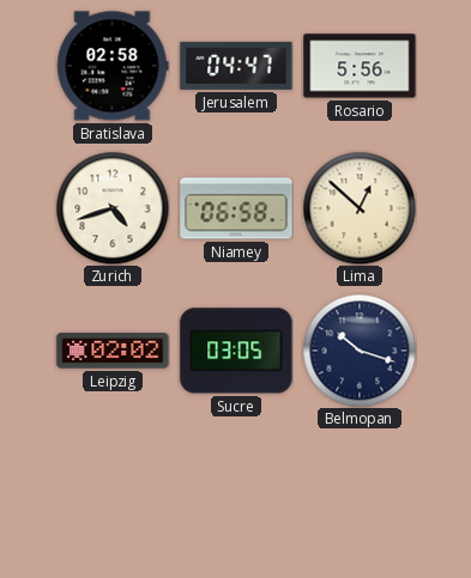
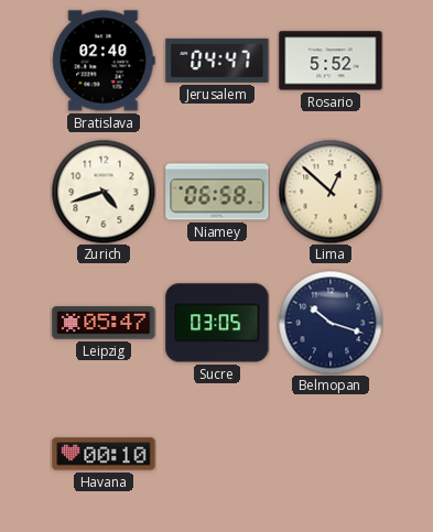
Bratislava: 02:58 -> 02:40
Rosario: 5:56 -> 5:52
Leipzig: 02:02 -> 05:47
Havana: none -> 00:10
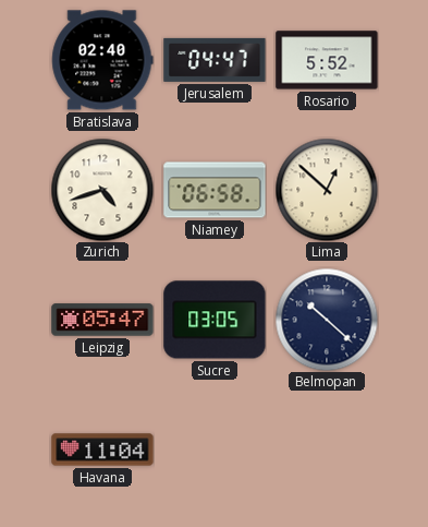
Belmopan: 10:18 -> 10:22
Havana: 00:10 -> 11:04
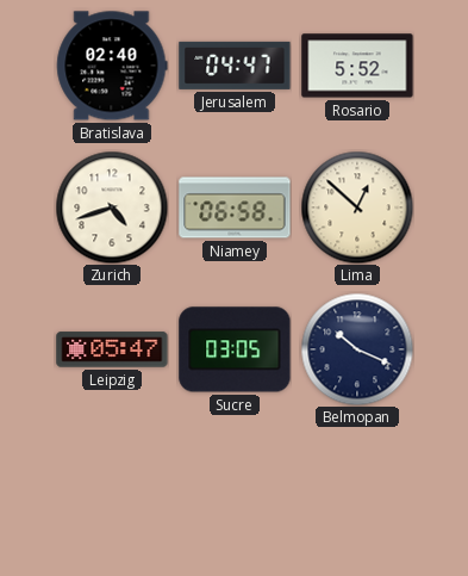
Belmopan: 10:22 -> 10:19
Havana: 11:04 -> none
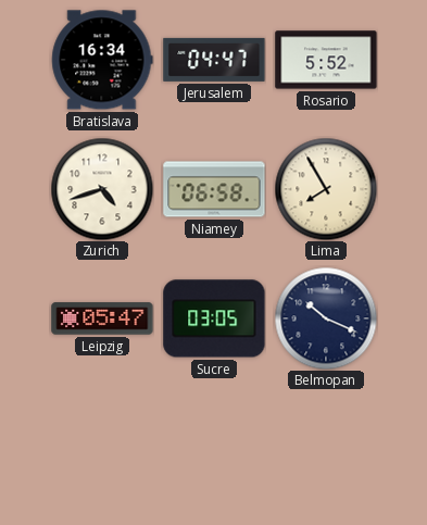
Bratislava: 02:40 -> 16:34
Lima: 12:52 -> 7:55
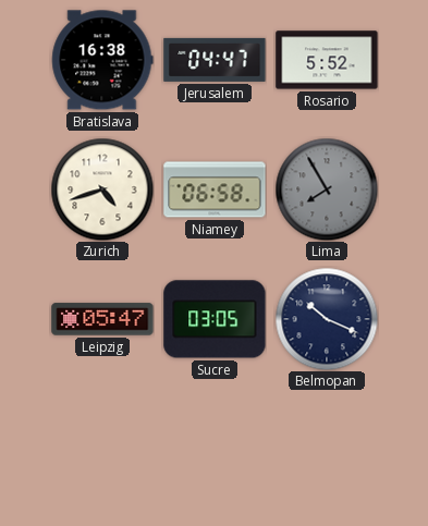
Bratislava: 16:34 -> 16:38
Lima dial: cream -> grey
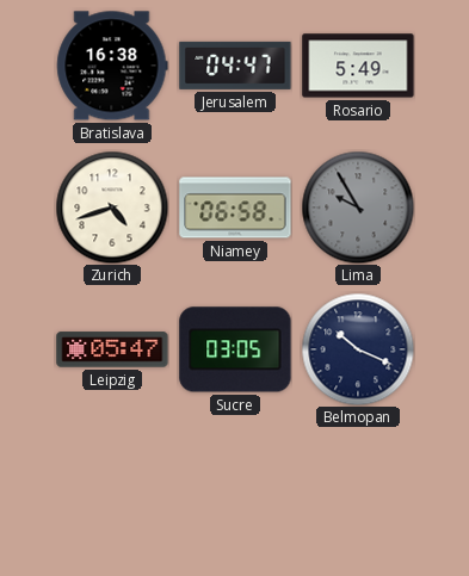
Rosario: 5:52 -> 5:49
Lima: 7:55 -> 9:55
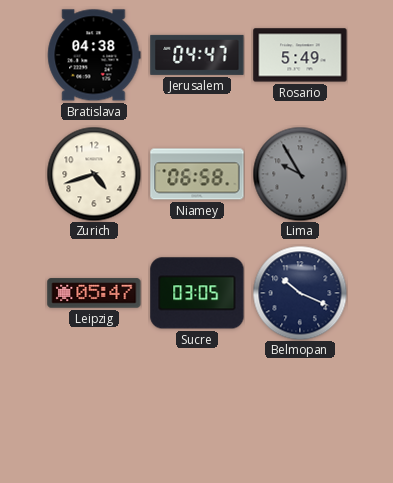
Bratislava: 16:38 -> 04:38
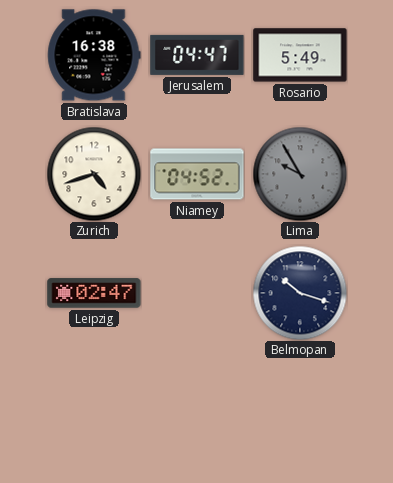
Bratislava: 04:38 -> 16:38
Niamey: 06:58 -> 04:52
Leipzig: 05:47 -> 02:47
Sucre: 03:05 -> none
Belmopan: 10:19 -> 10:18
